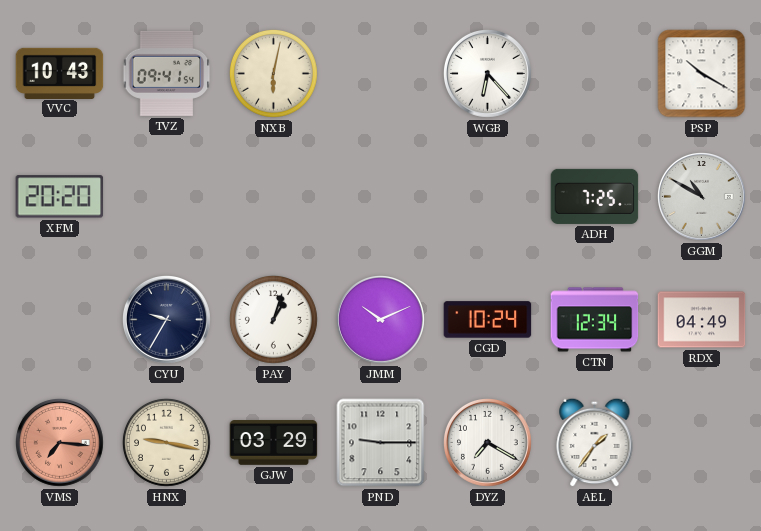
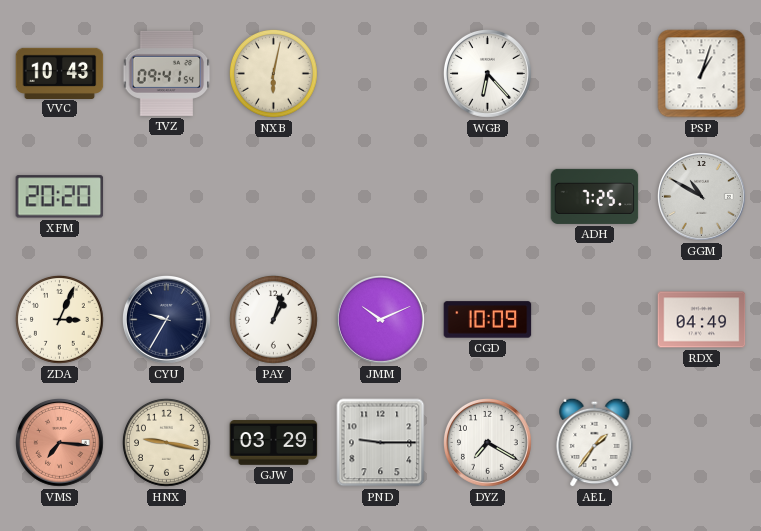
PSP: 10:20 -> 1:03
ZDA: none -> 3:04
CGD: 10:24 -> 10:09
CTN: 12:34 -> none
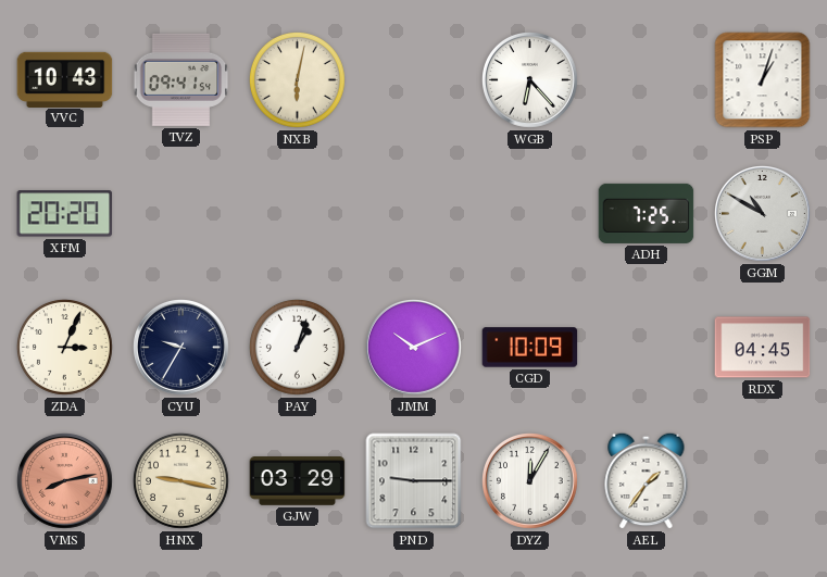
RDX: 04:49 -> 04:45
VMS: 7:16 -> 8:13
DYZ: 7:20 -> 12:05
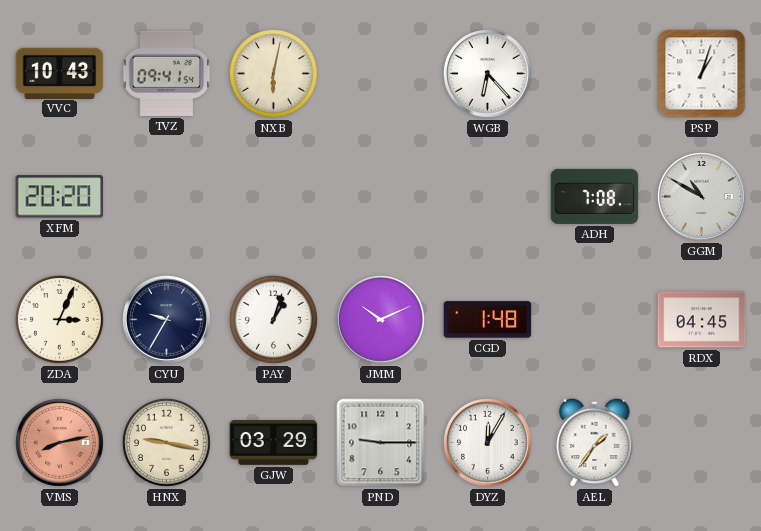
ADH: 7:25 -> 7:08
CGD: 10:09 -> 1:48
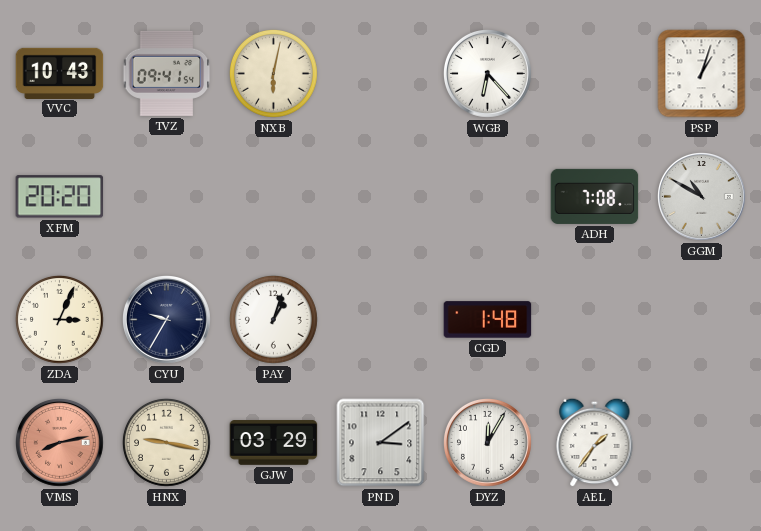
JMM: 10:11 -> none
RDX: 04:45 -> none
PND: 9:15 -> 3:09
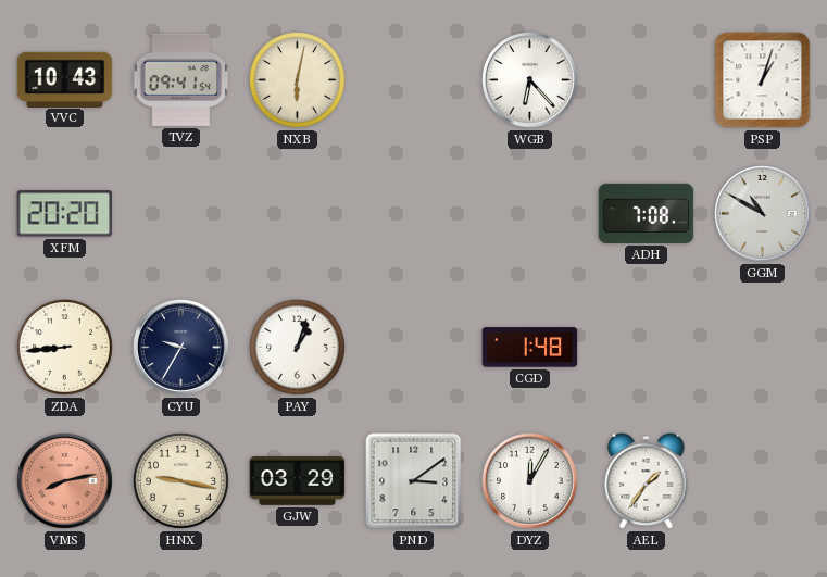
ZDA: 3:04 -> 8:44
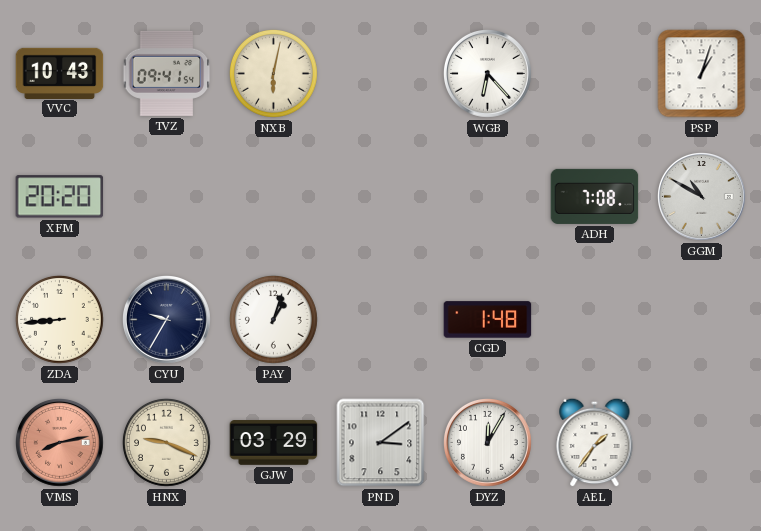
HNX: 9:17 -> 9:19
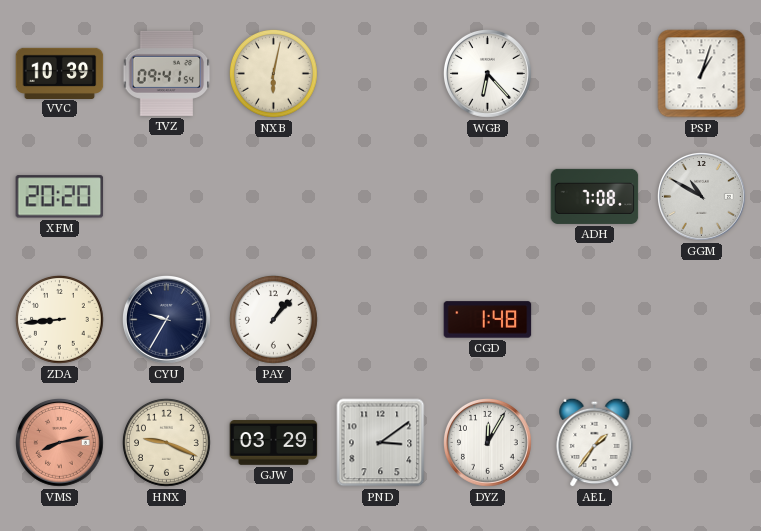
VVC: 10:43 -> 10:39
PAY: 1:03 -> 1:07
